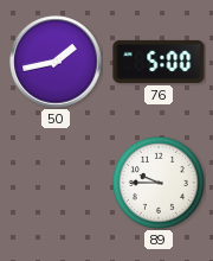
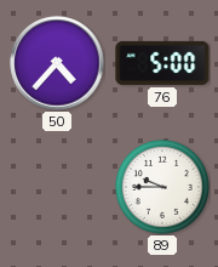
50: 1:43 -> 4:37
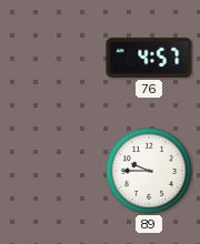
50: 4:37 -> none
76: 5:00 -> 4:57
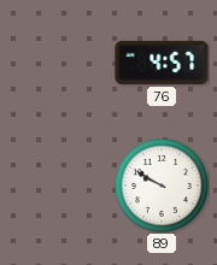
89: 9:45 -> 9:50
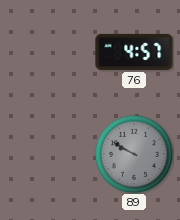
89 dial: white -> grey
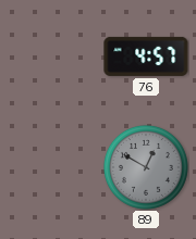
89: 9:50 -> 12:50
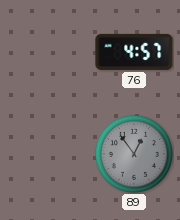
89: 12:50 -> 12:54
